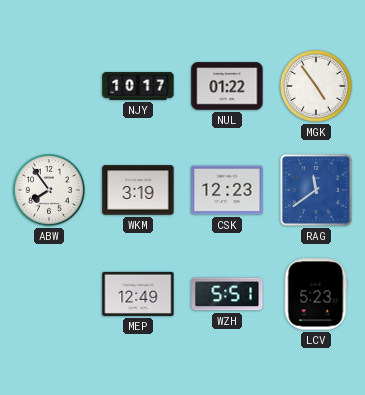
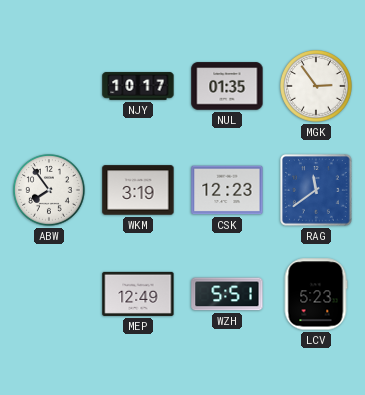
NUL: 01:22 -> 01:35
MGK: 4:54 -> 2:54
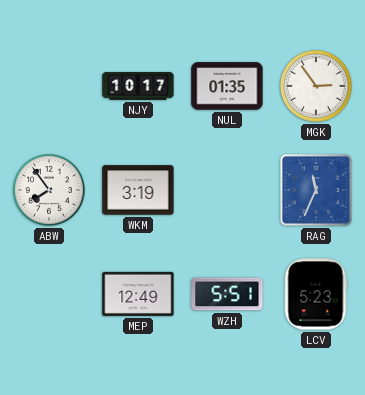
CSK: 12:23 -> none
RAG: 11:39 -> 11:34
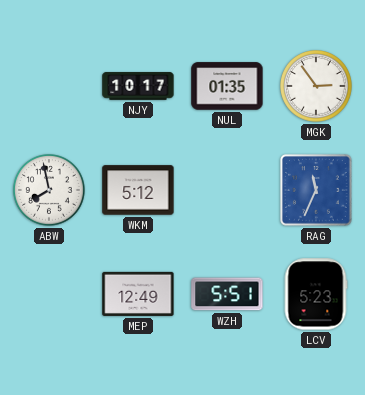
ABW: 7:54 -> 7:58
WKM: 3:19 -> 5:12
